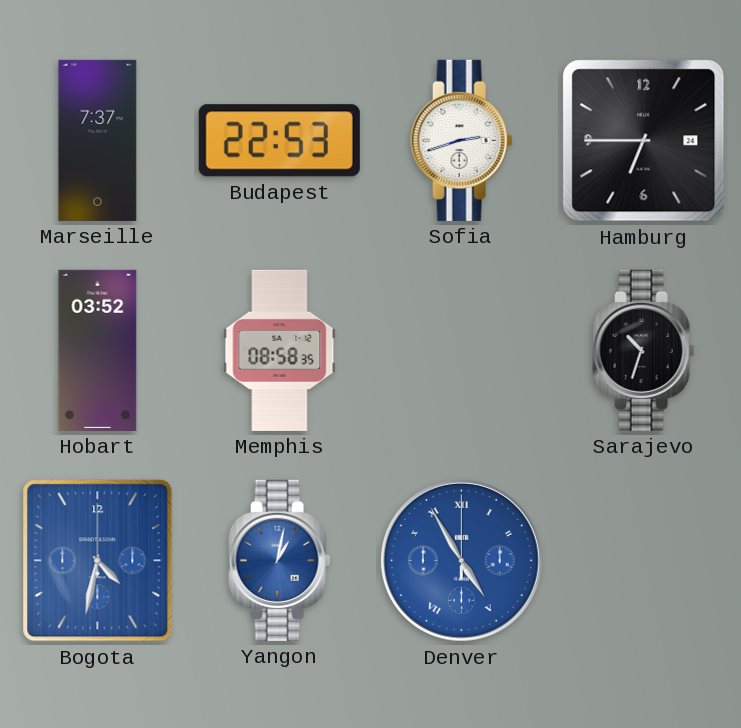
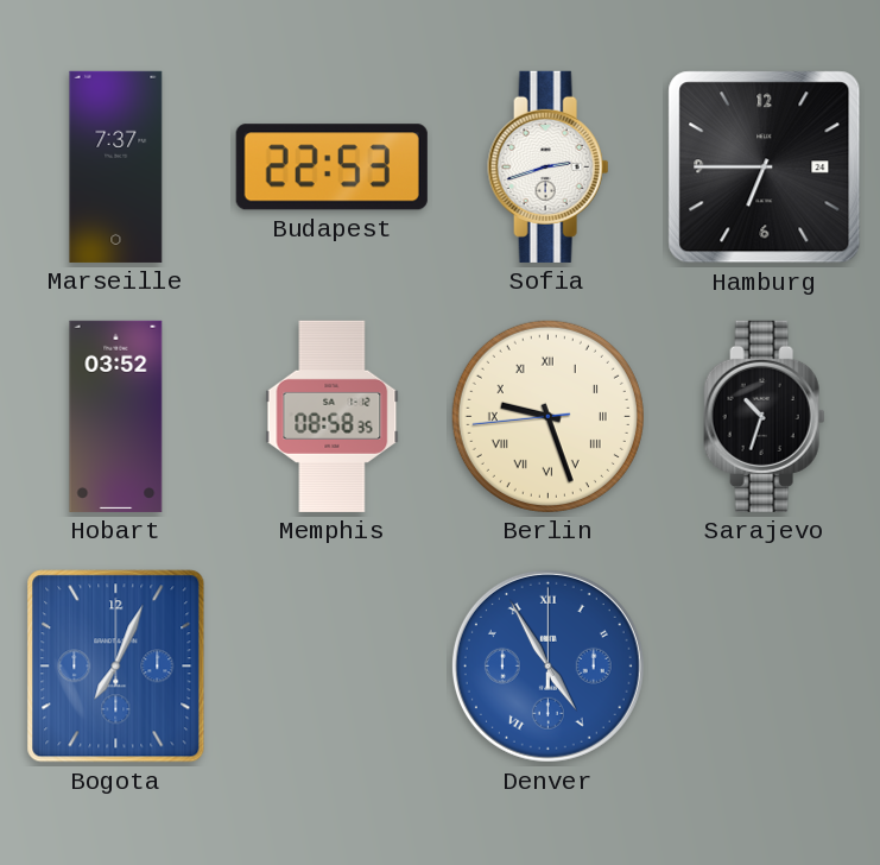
Berlin: none -> 9:26
Bogota: 4:32 -> 7:04
Yangon: 1:02 -> none
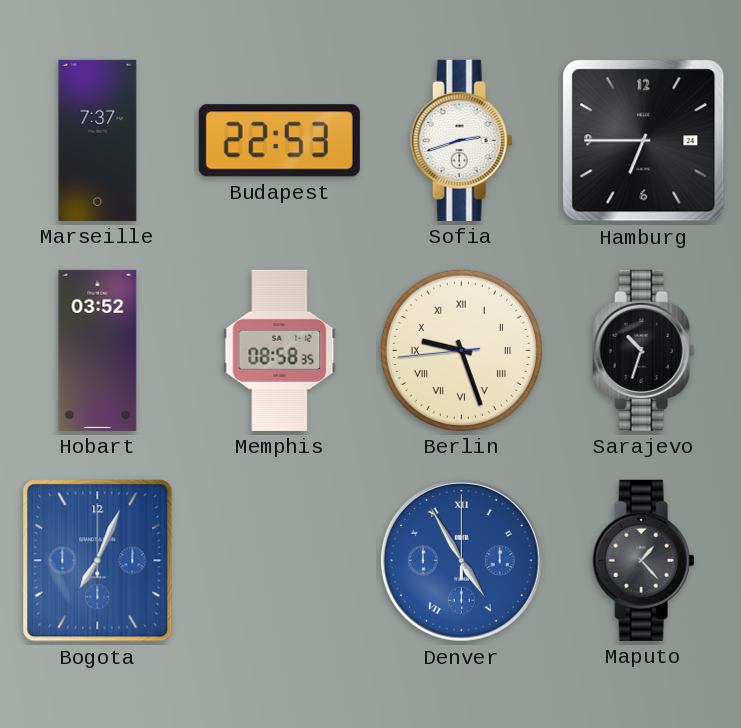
Maputo: none -> 1:23
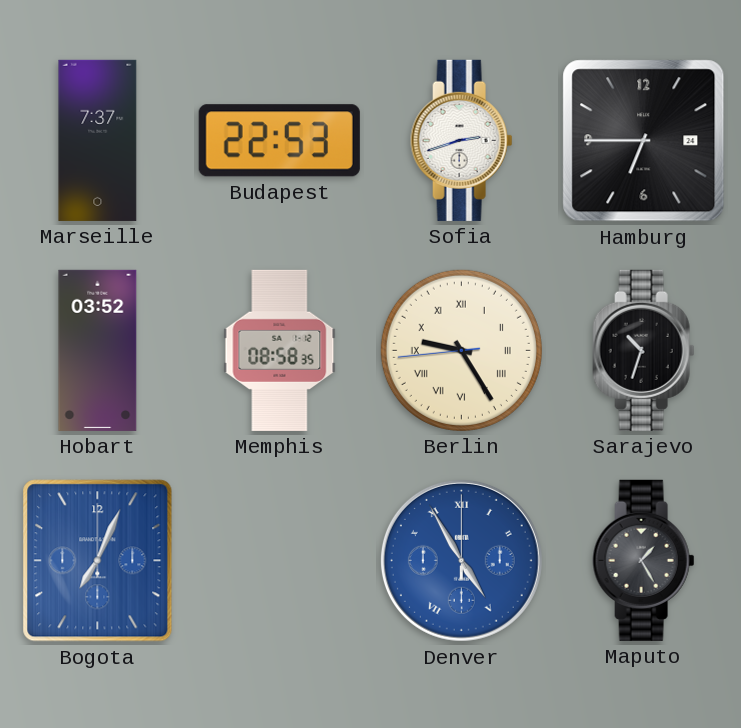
Berlin: 9:26 -> 9:24
Maputo: 1:23 -> 1:25
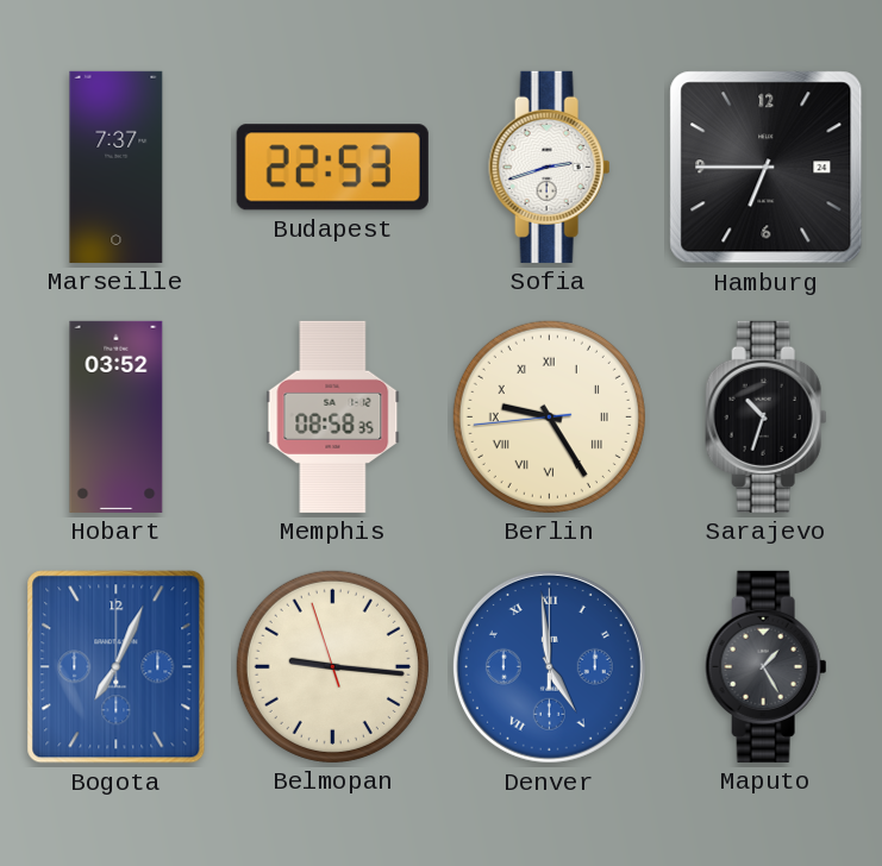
Belmopan: none -> 9:15
Denver: 4:55 -> 4:59
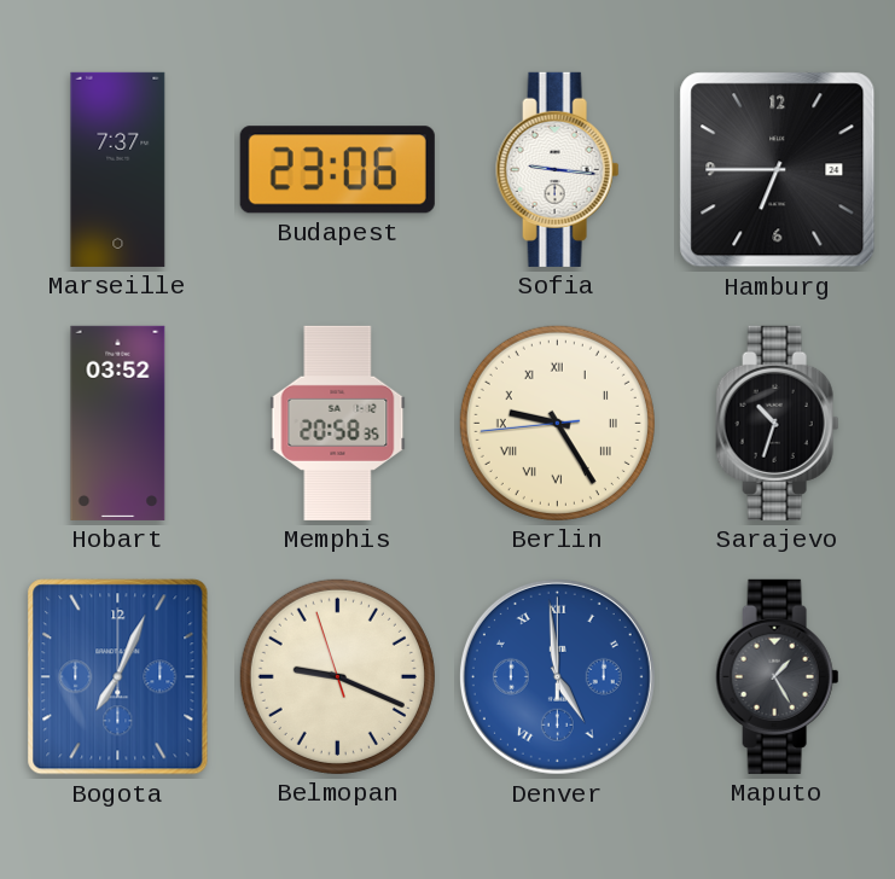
Budapest: 22:53 -> 23:06
Sofia: 2:42 -> 9:16
Memphis: 08:58 -> 20:58
Belmopan: 9:15 -> 9:18
